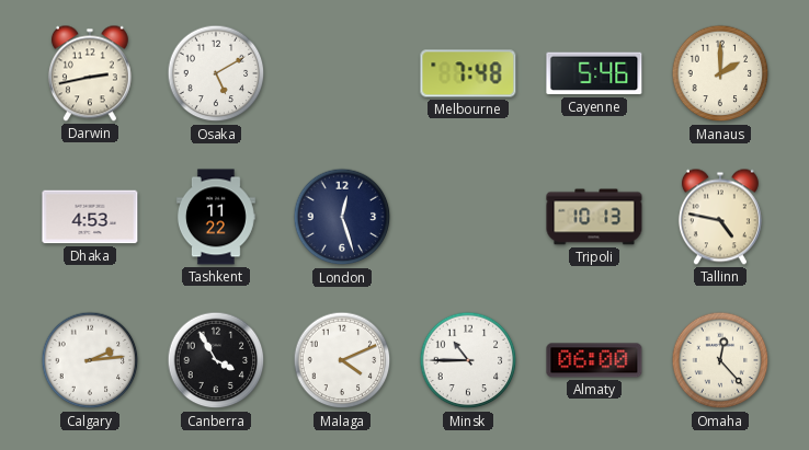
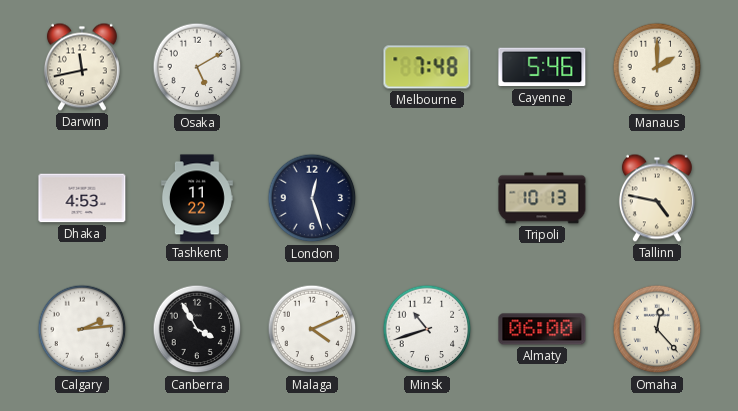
Darwin: 2:43 -> 11:43
Minsk: 10:45 -> 10:42
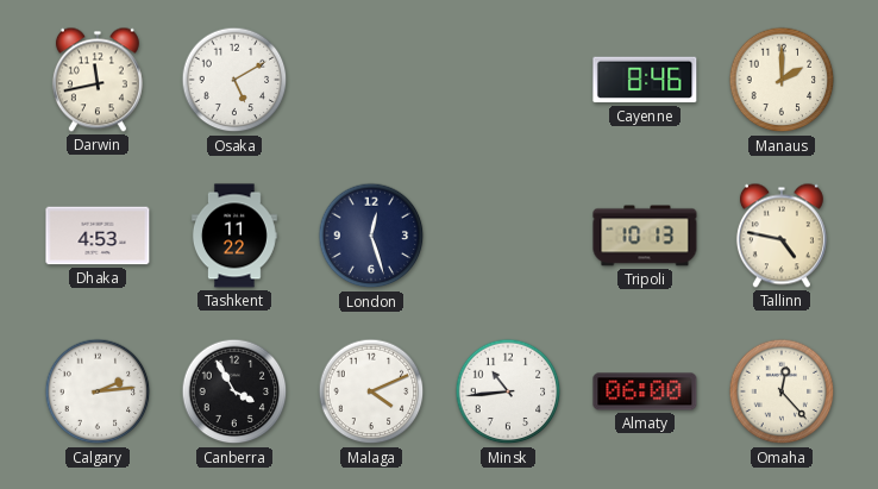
Melbourne: 7:48 -> none
Cayenne: 5:46 -> 8:46
Minsk: 10:42 -> 10:44
